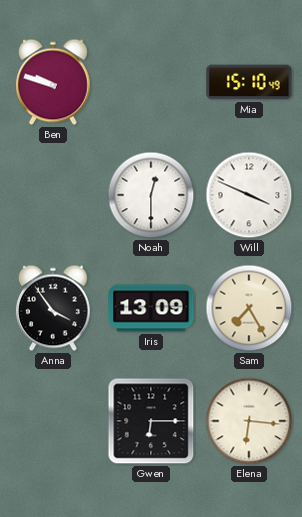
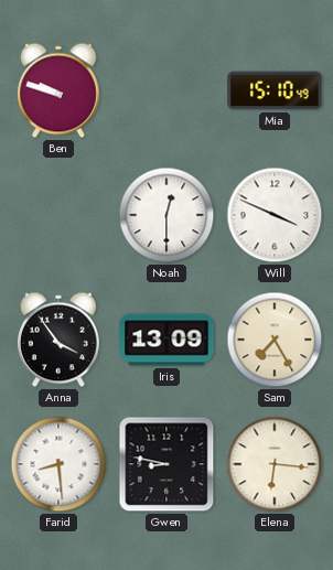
Farid: none -> 8:29
Gwen: 6:15 -> 8:47
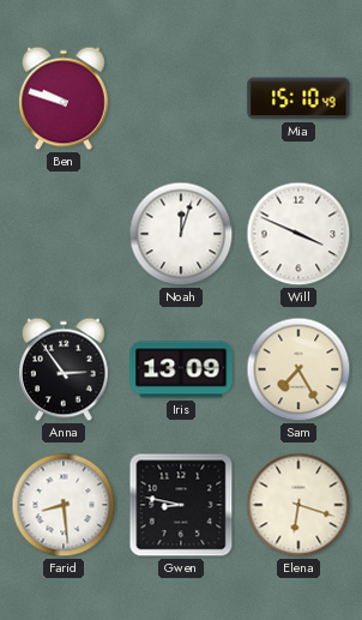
Noah: 12:30 -> 12:03
Anna: 3:54 -> 2:54
Elena: 6:16 -> 6:18
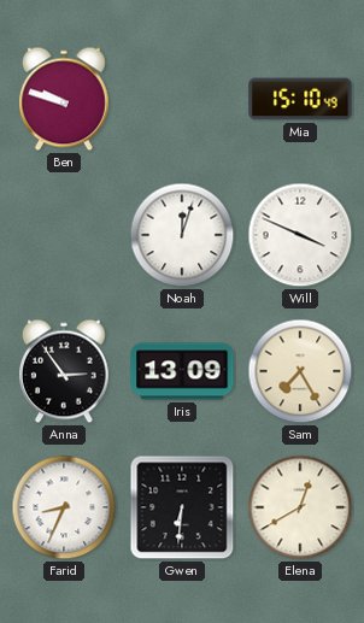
Farid: 8:29 -> 8:34
Gwen: 8:47 -> 6:31
Elena: 6:18 -> 12:40
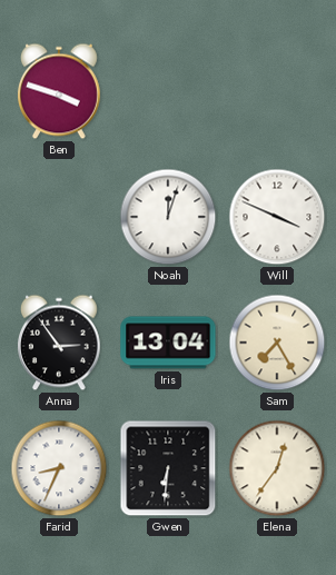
Ben: 9:48 -> 3:48
Mia: 15:10 -> none
Iris: 13:09 -> 13:04
Elena: 12:40 -> 12:36
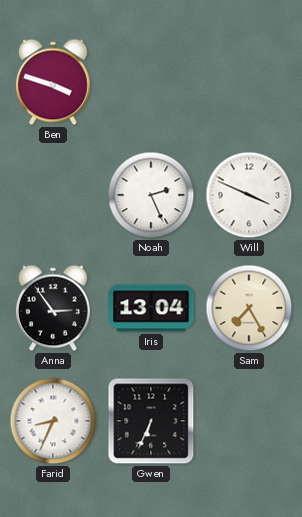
Noah: 12:03 -> 2:26
Gwen: 6:31 -> 6:34
Elena: 12:36 -> none
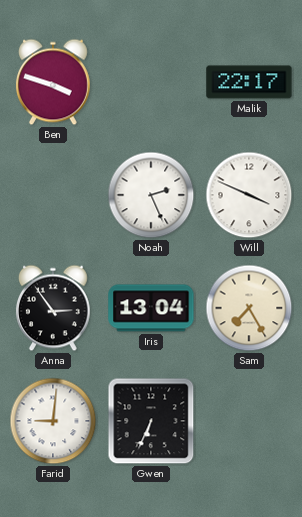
Malik: none -> 22:17
Farid: 8:34 -> 9:01
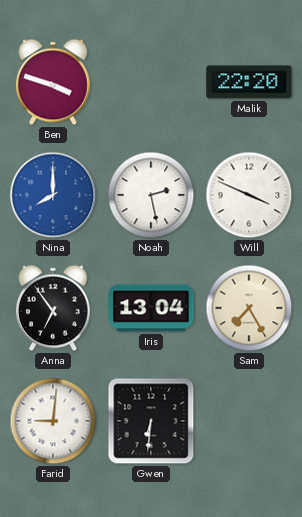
Malik: 22:17 -> 22:20
Nina: none -> 8:00
Noah: 2:26 -> 2:28
Anna: 2:54 -> 6:54
Gwen: 6:34 -> 6:31
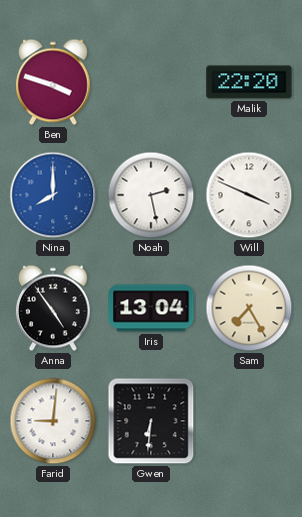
Anna: 6:54 -> 4:54
